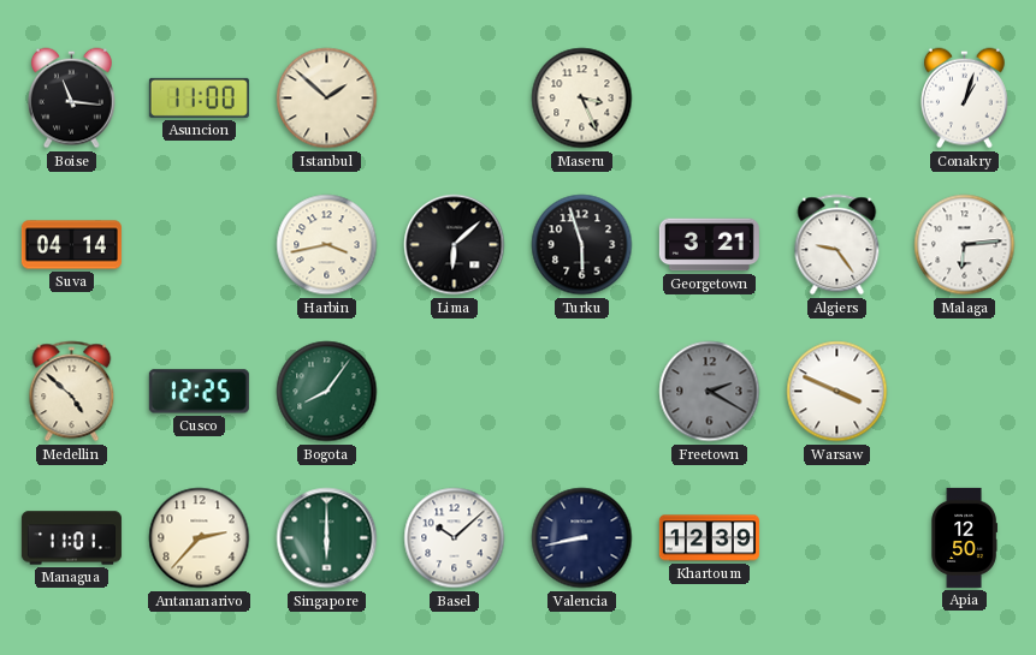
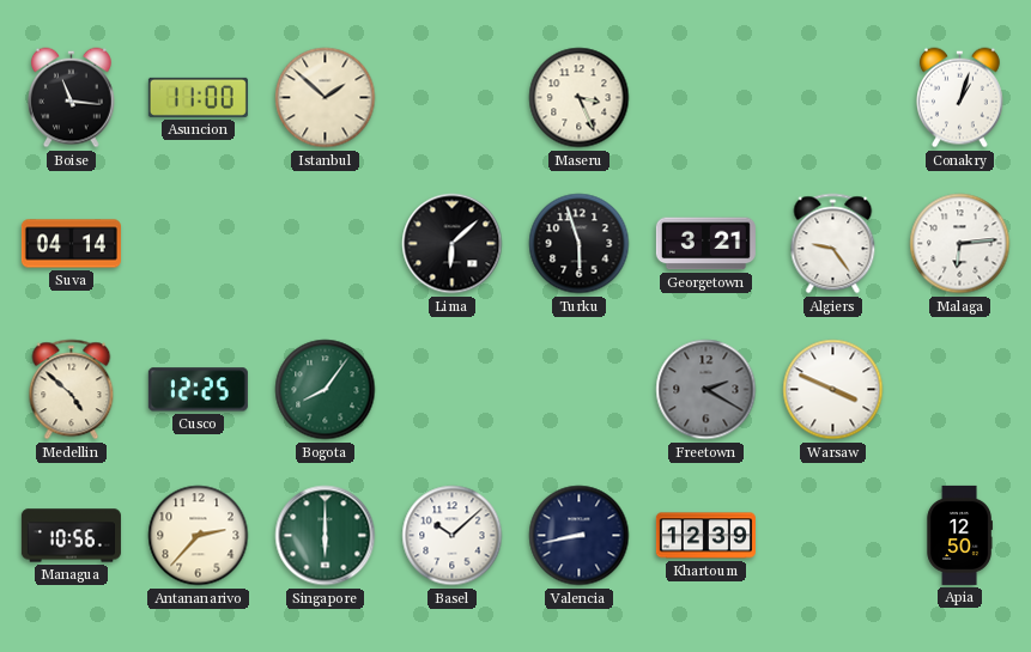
Harbin: 3:43 -> none
Managua: 11:01 -> 10:56
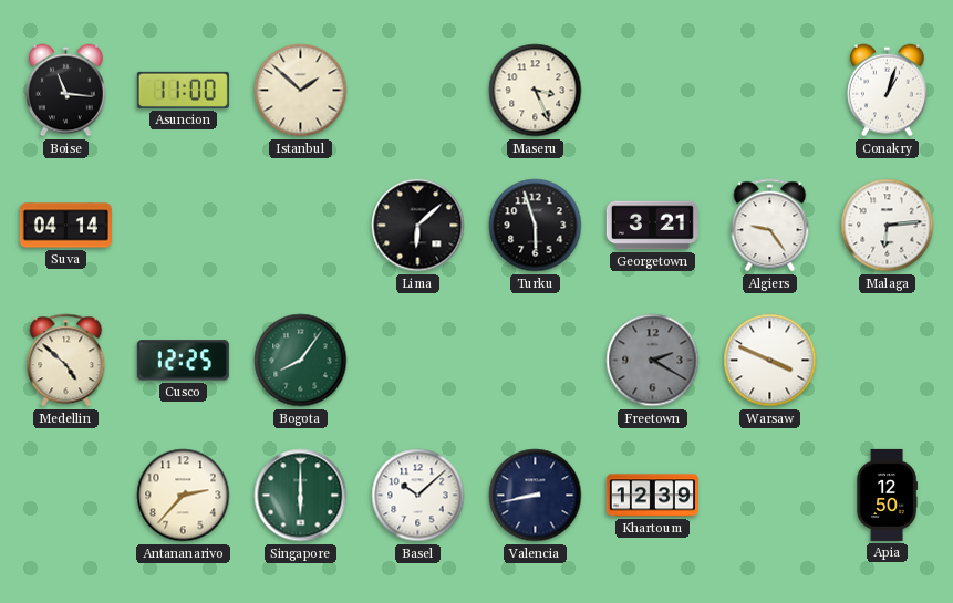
Managua: 10:56 -> none
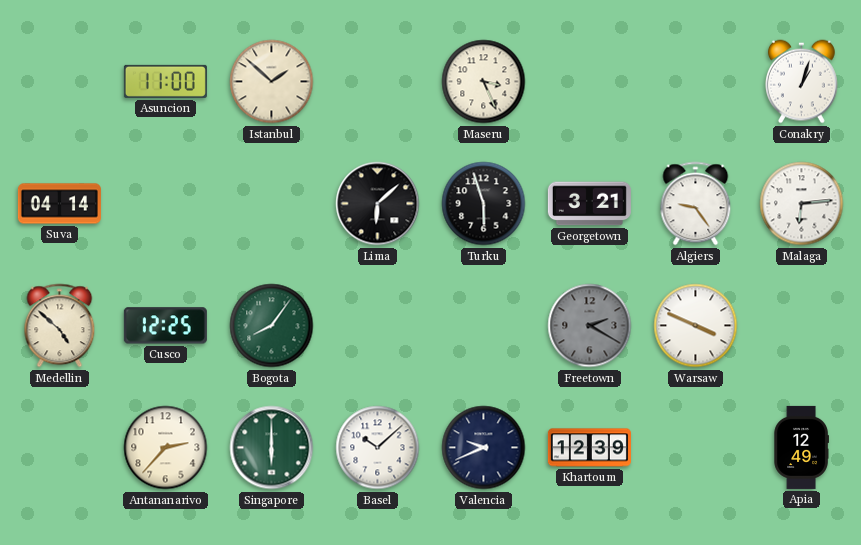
Boise: 11:16 -> none
Valencia: 8:43 -> 9:41
Apia: 12:50 -> 12:49
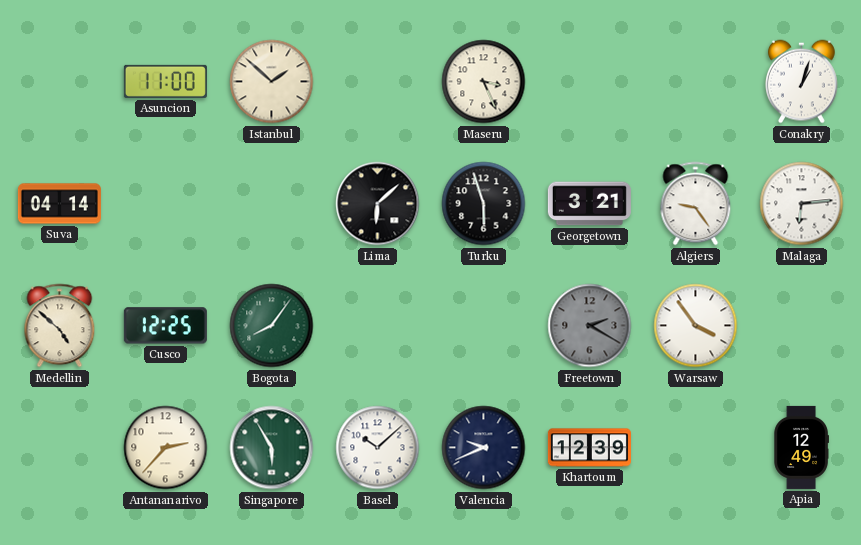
Warsaw: 3:49 -> 3:54
Singapore: 6:00 -> 5:55
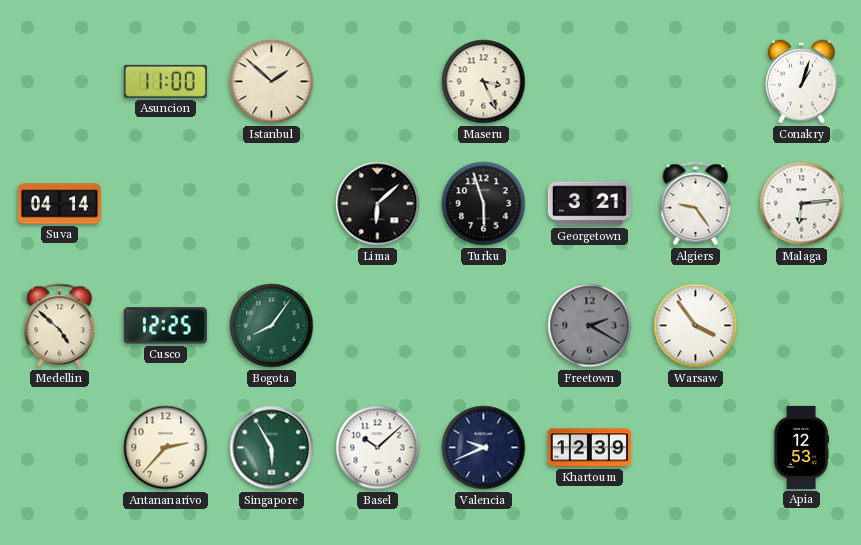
Apia: 12:49 -> 12:53
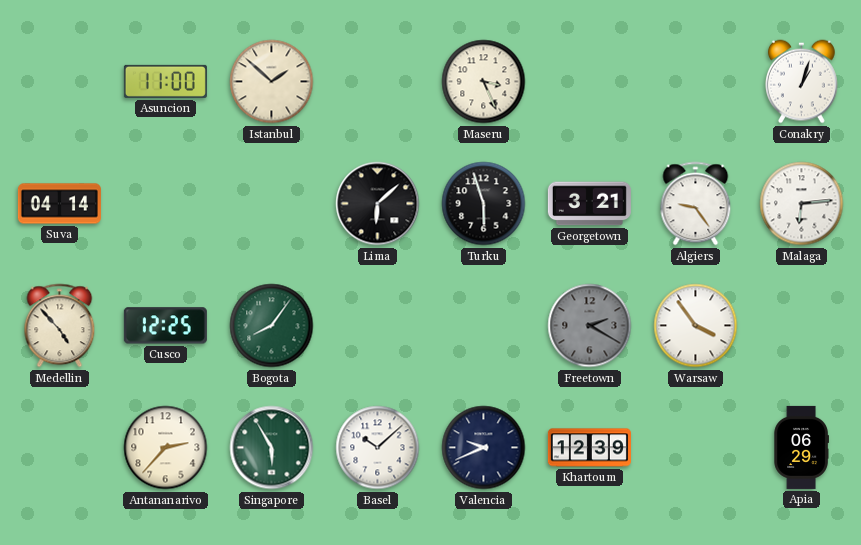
Medellin: 4:52 -> 4:53
Apia: 12:53 -> 06:29
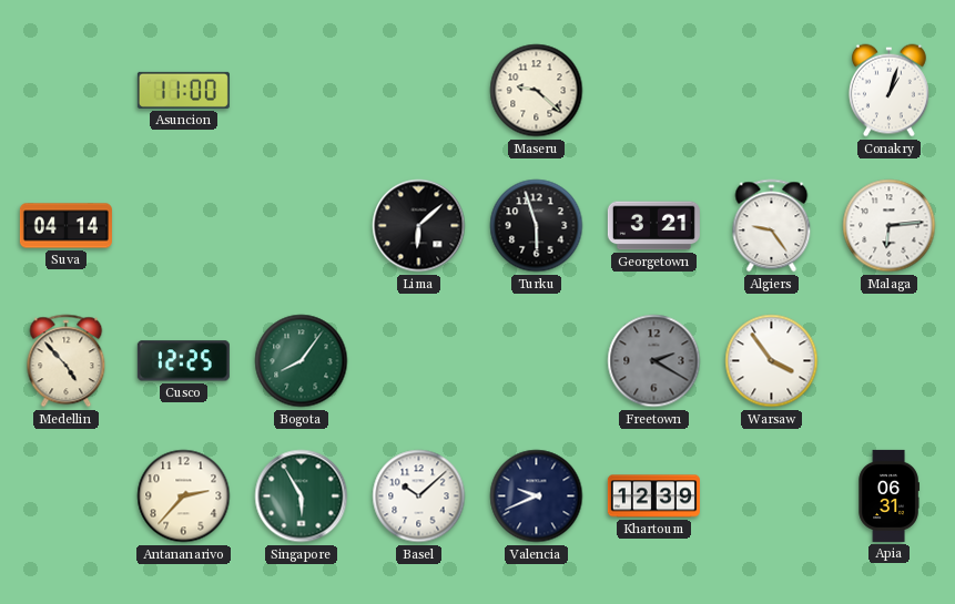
Istanbul: 1:52 -> none
Maseru: 3:26 -> 9:22
Apia: 06:29 -> 06:31
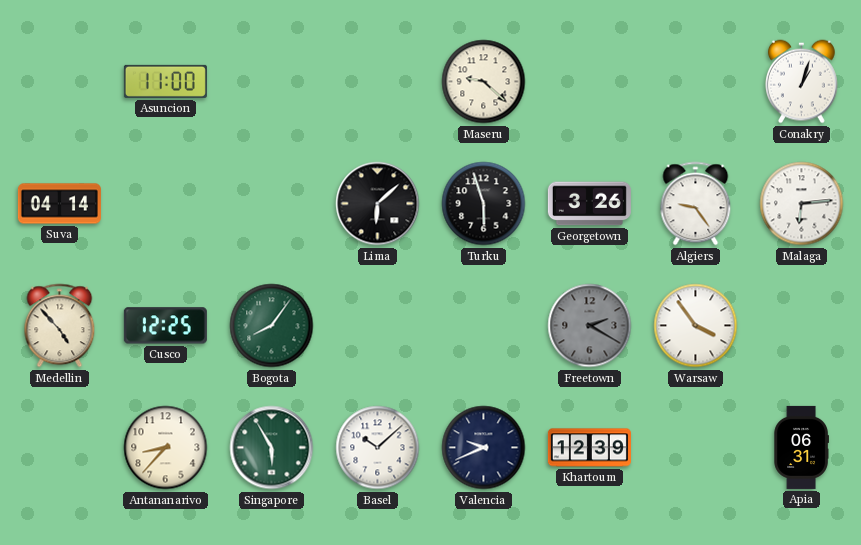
Georgetown: 3:21 -> 3:26
Antananarivo: 2:37 -> 8:37
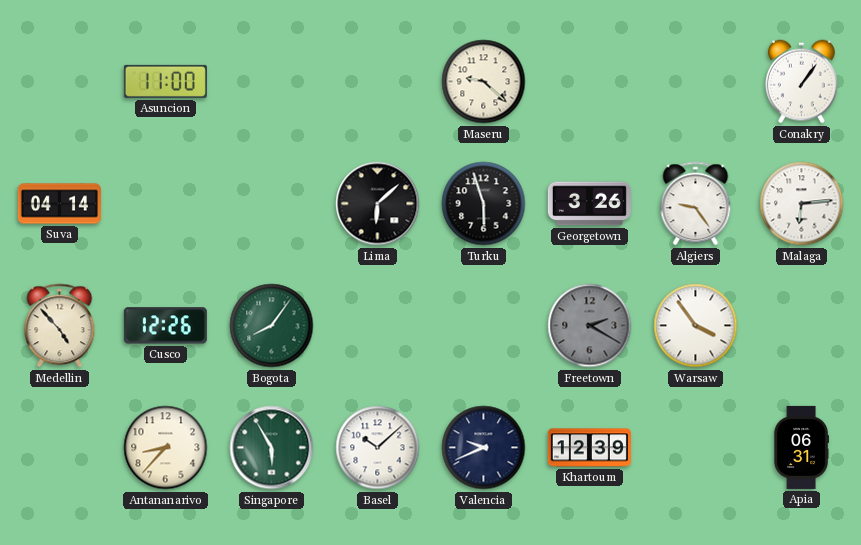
Conakry: 1:03 -> 1:06
Cusco: 12:25 -> 12:26
